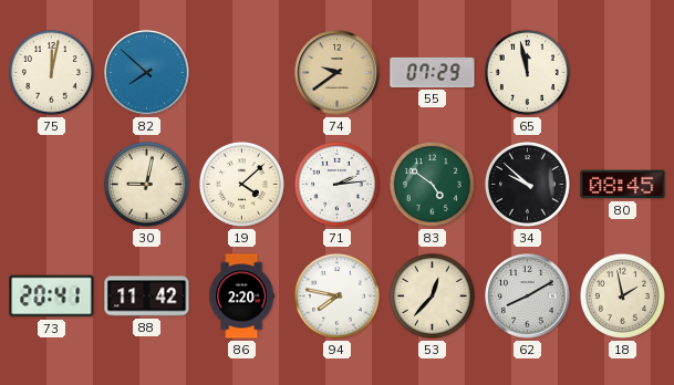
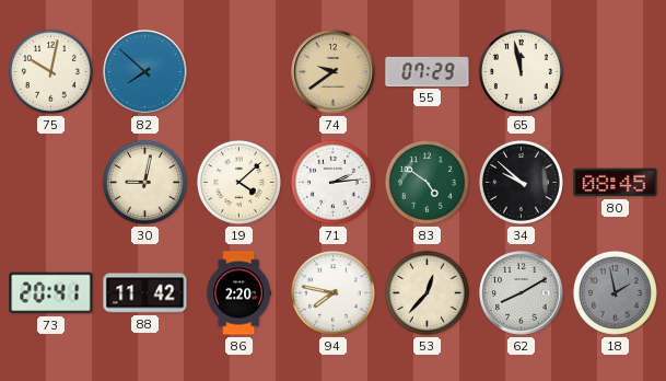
75: 12:02 -> 10:02
18 dial: cream -> grey
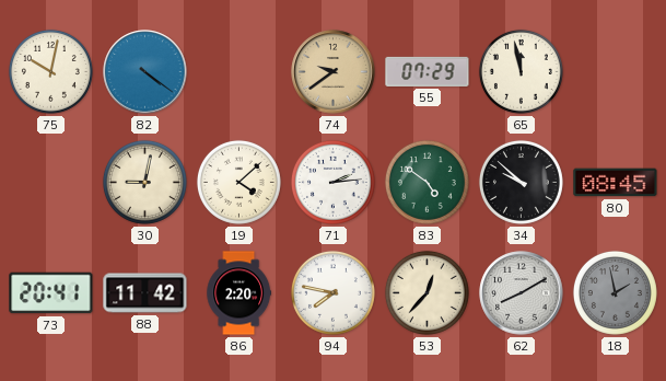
82: 7:52 -> 4:21
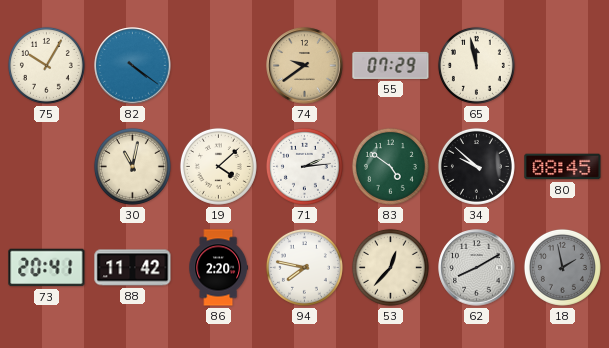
75: 10:02 -> 10:05
30: 9:02 -> 11:02
